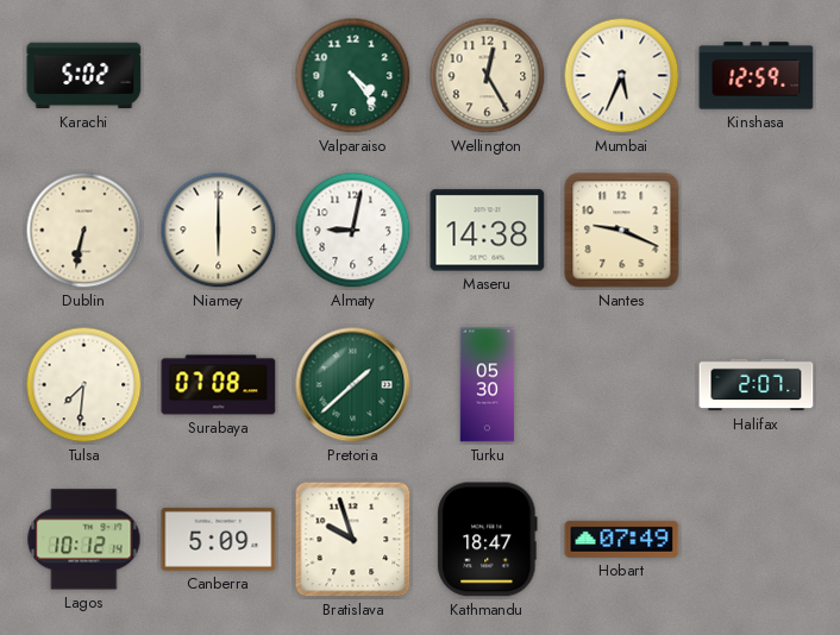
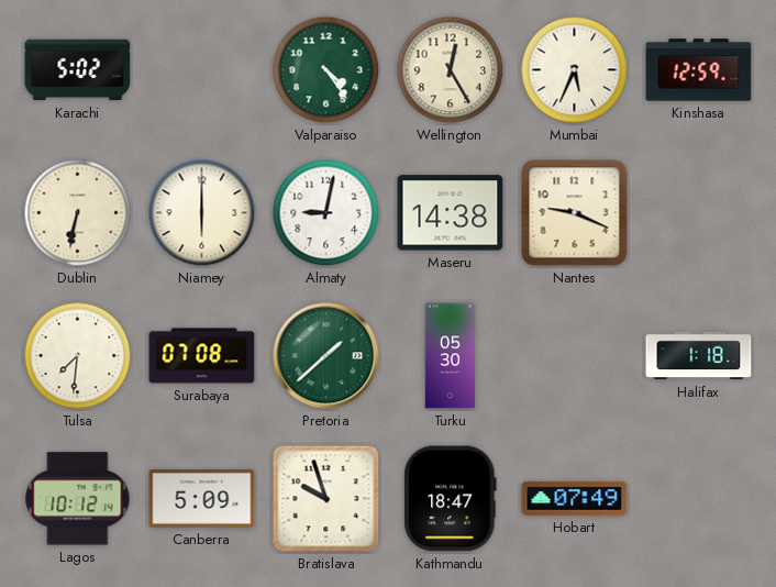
Halifax: 2:07 -> 1:18
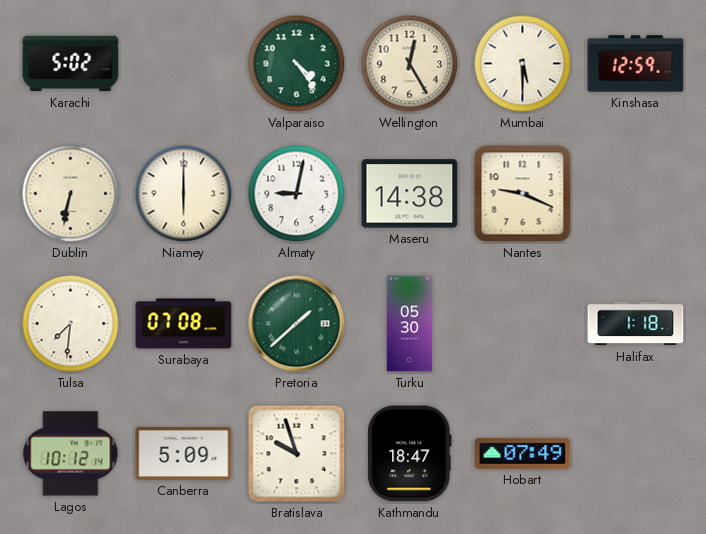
Mumbai: 5:34 -> 5:30
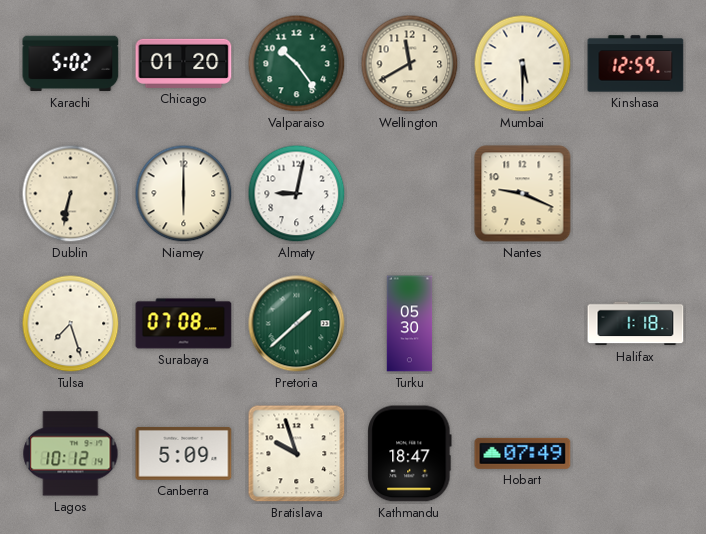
Chicago: none -> 01:20
Valparaiso: 4:24 -> 10:24
Wellington: 12:25 -> 11:40
Maseru: 14:38 -> none
Tulsa: 7:31 -> 7:27
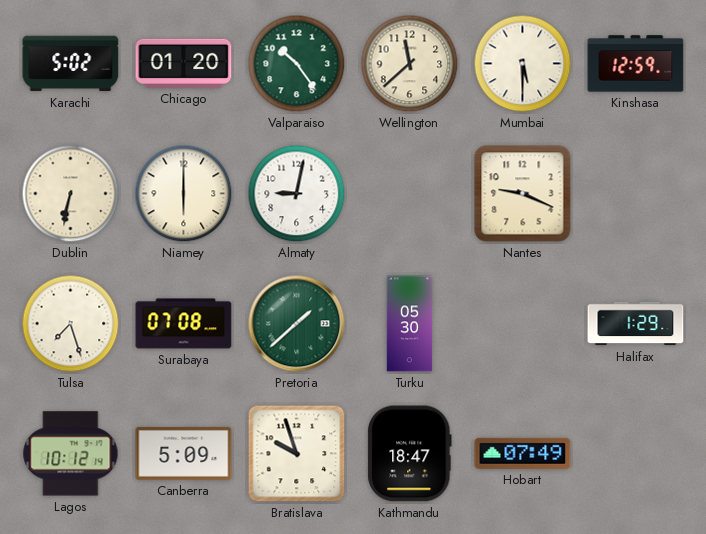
Wellington: 11:40 -> 11:38
Halifax: 1:18 -> 1:29
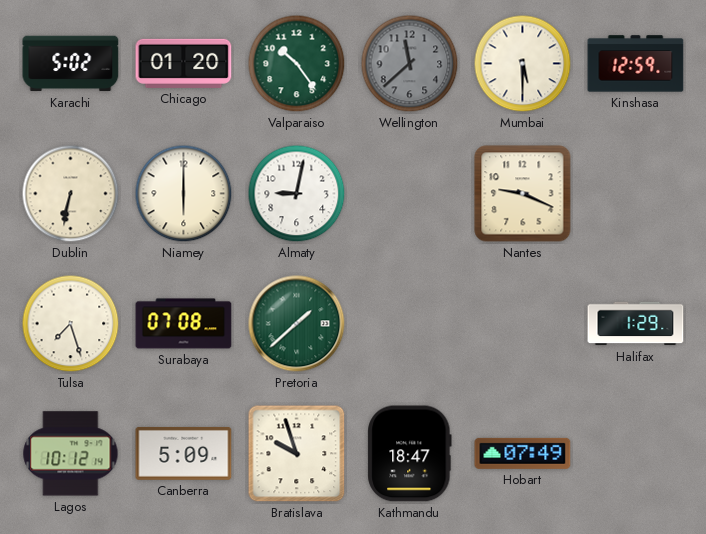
Wellington dial: cream -> grey
Turku: 05:30 -> none
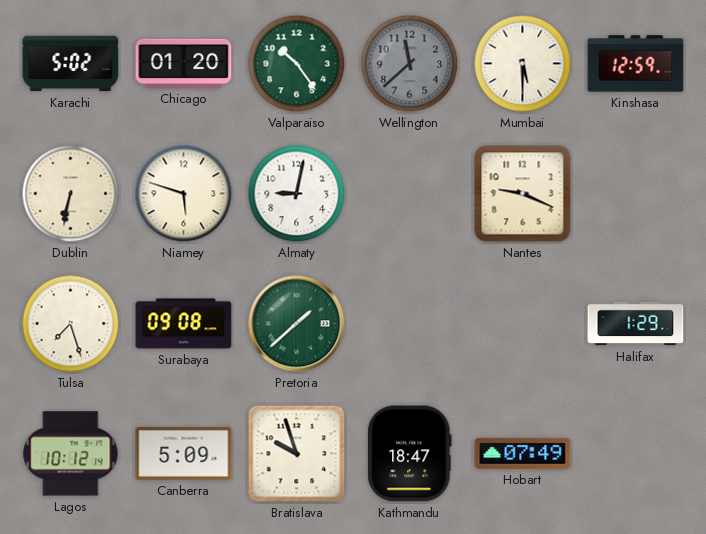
Niamey: 6:00 -> 5:48
Surabaya: 07:08 -> 09:08
